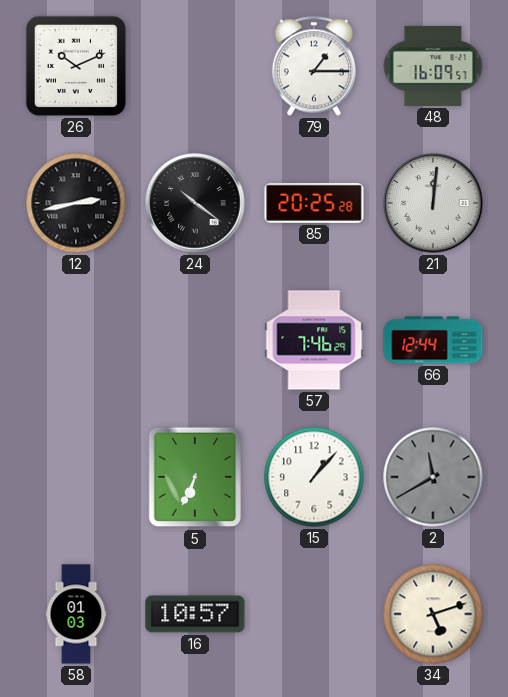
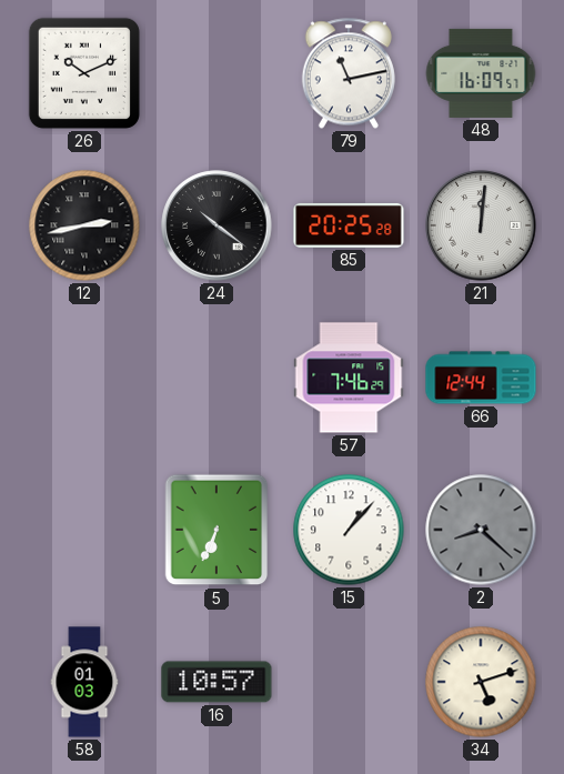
79: 1:15 -> 11:13
2: 11:40 -> 8:22
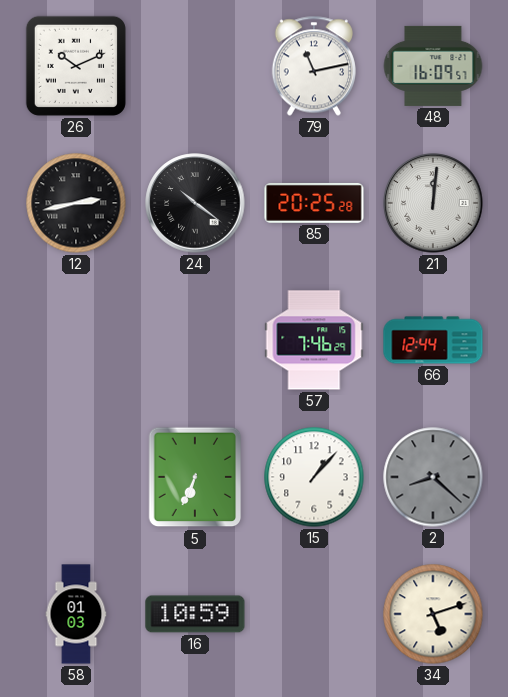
16: 10:57 -> 10:59
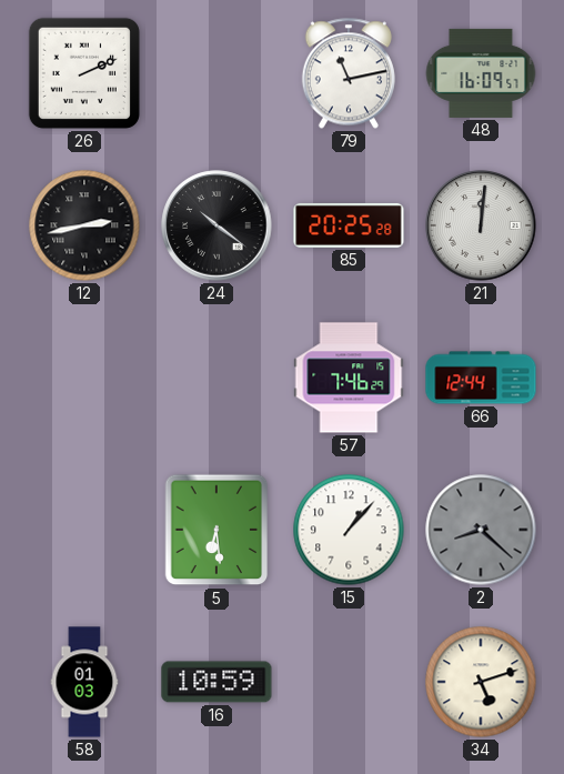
26: 10:11 -> 2:11
5: 6:34 -> 6:29
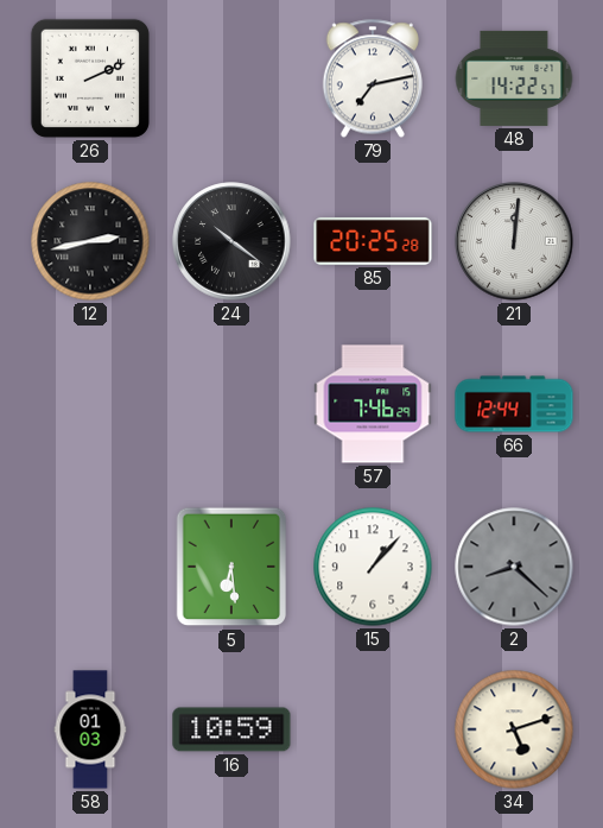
79: 11:13 -> 7:13
48: 16:09 -> 14:22
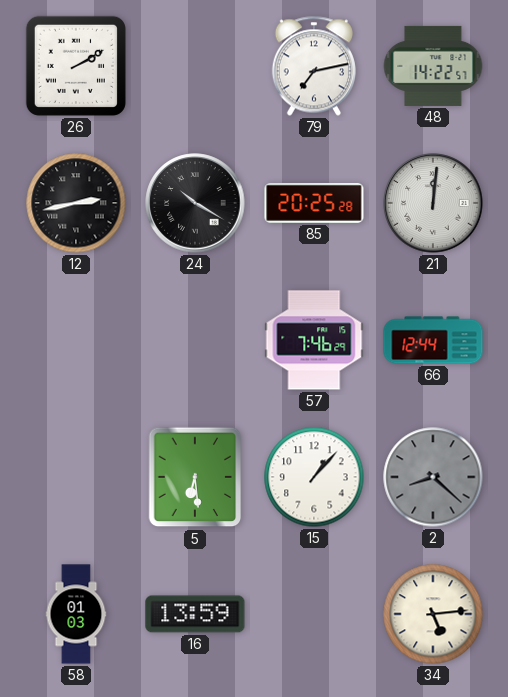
26: 2:11 -> 2:10
24: 10:21 -> 10:20
16: 10:59 -> 13:59
34: 5:12 -> 5:14
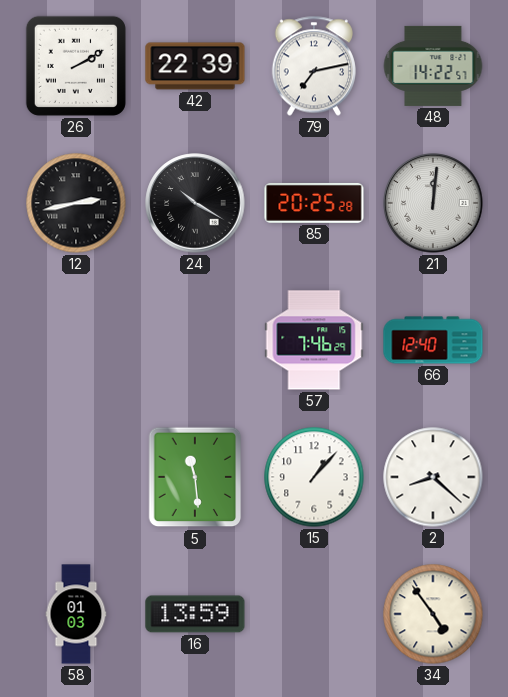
42: none -> 22:39
66: 12:44 -> 12:40
5: 6:29 -> 11:29
2 dial: grey -> white
34: 5:14 -> 4:54
